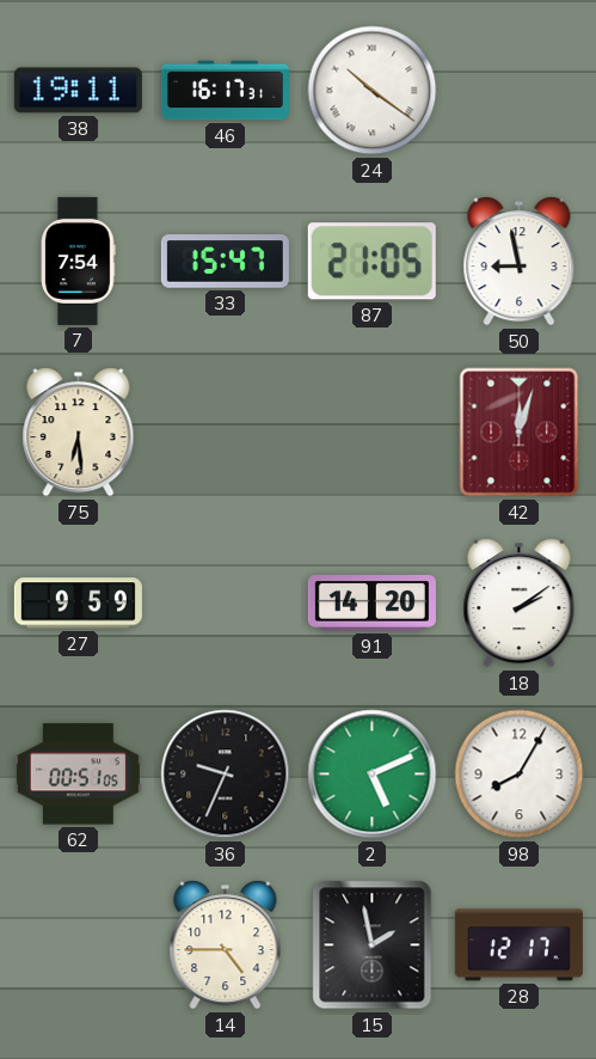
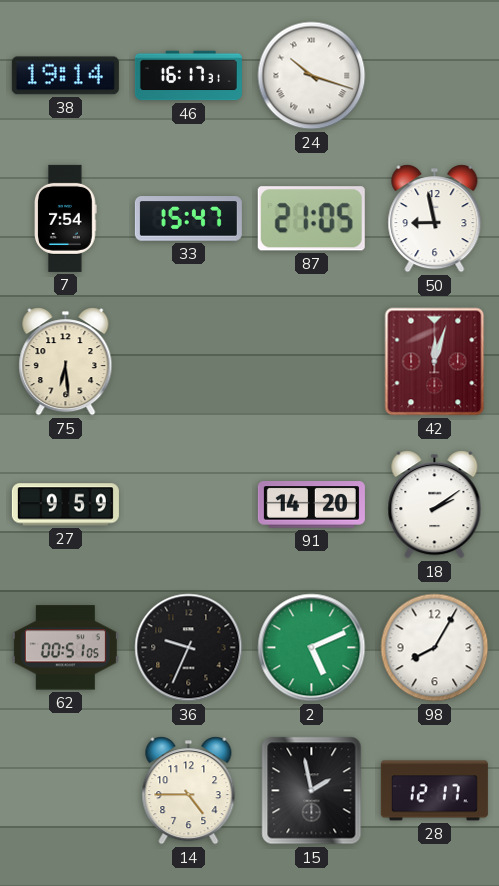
38: 19:11 -> 19:14
24: 10:21 -> 10:18
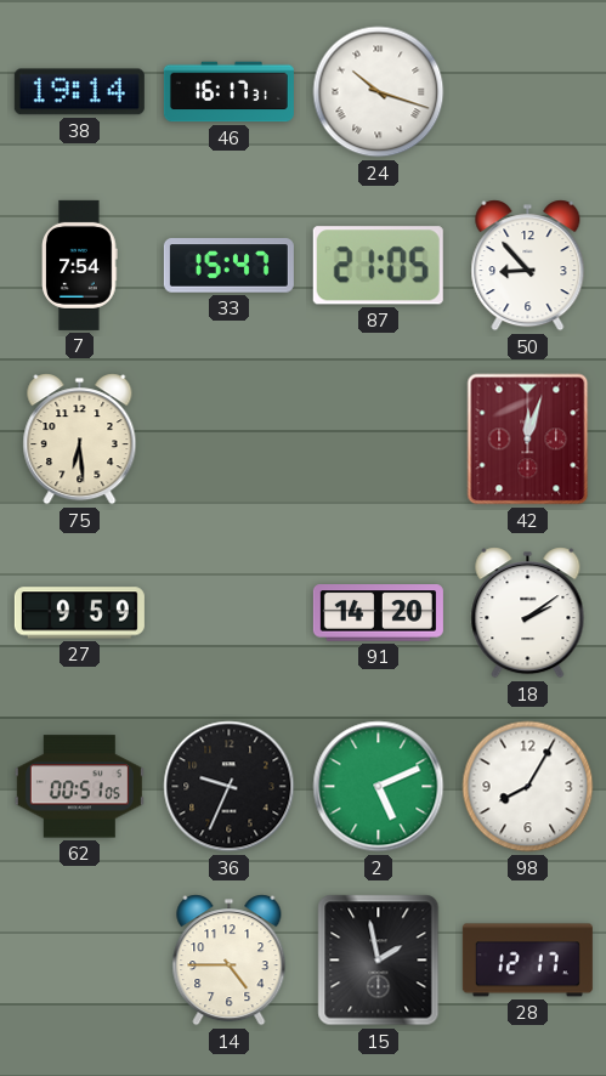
50: 8:58 -> 8:53
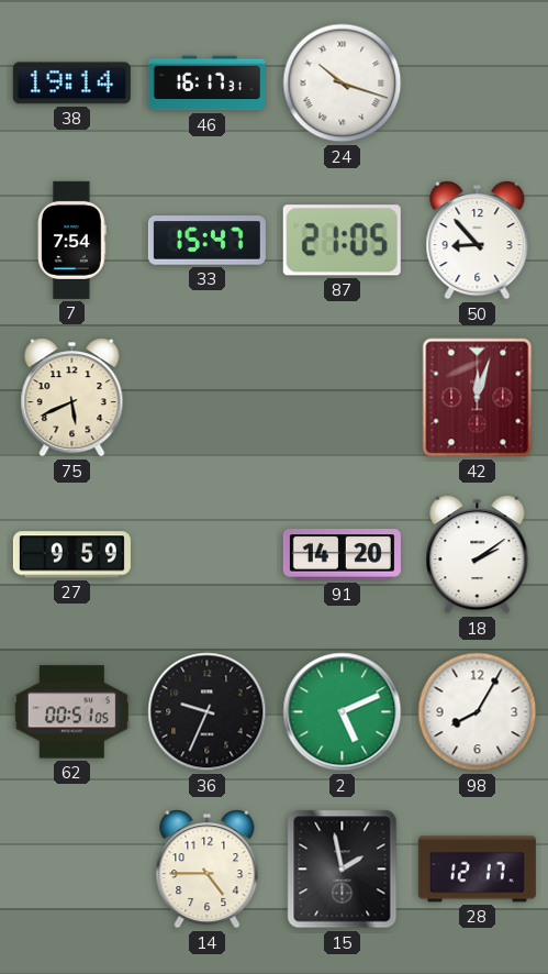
75: 6:29 -> 5:41
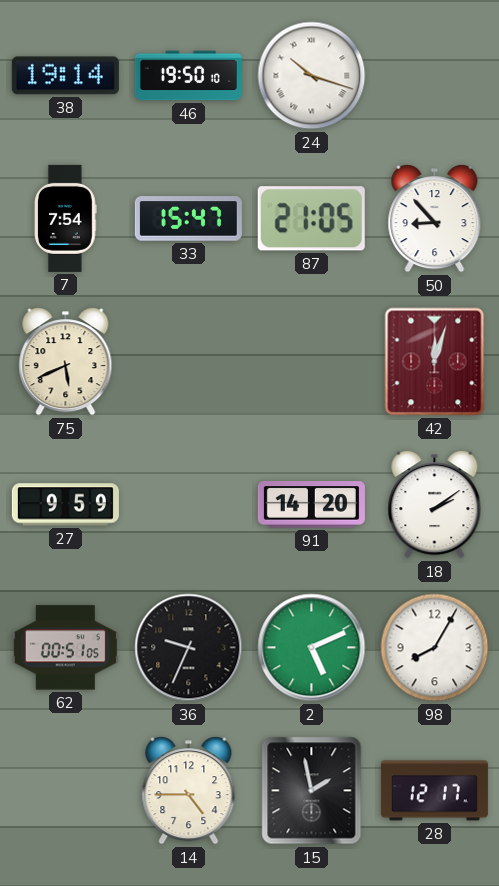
46: 16:17 -> 19:50
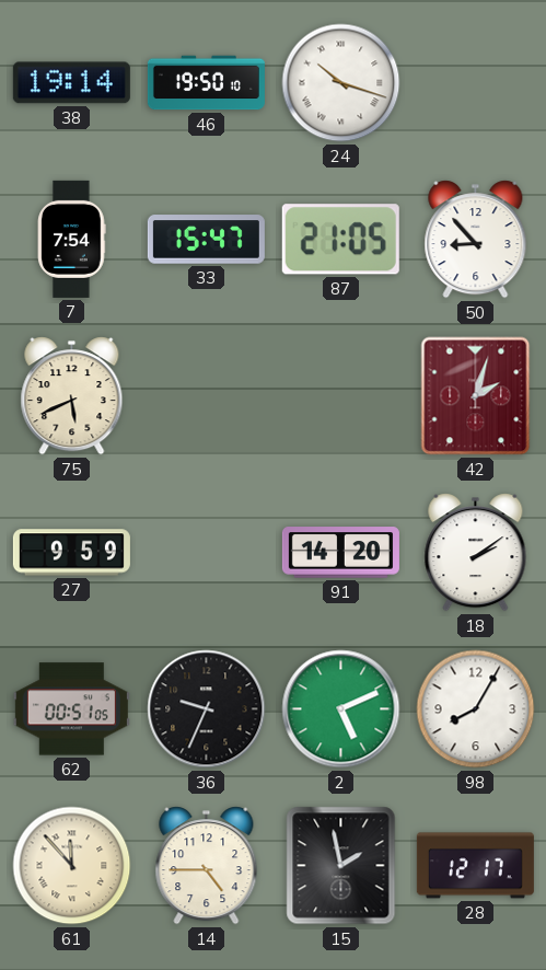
42: 12:03 -> 2:03
61: none -> 11:53
